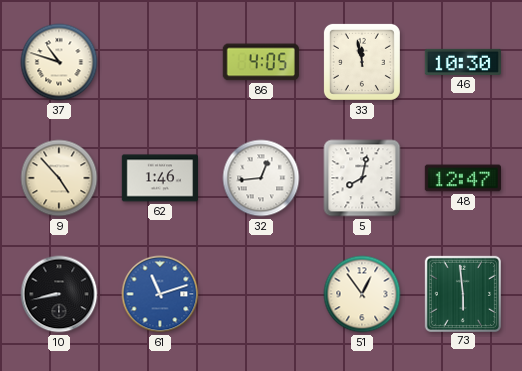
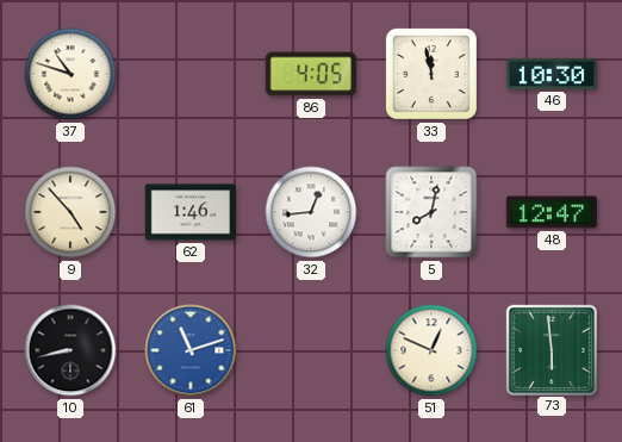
51: 12:54 -> 12:49
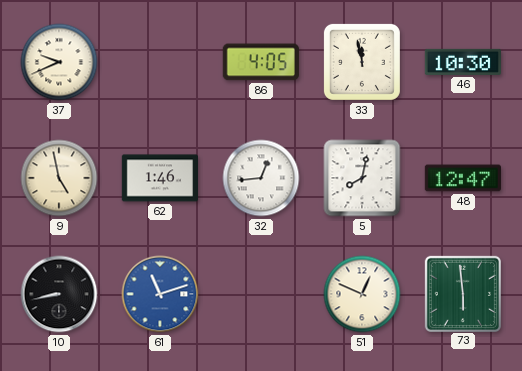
37: 10:48 -> 9:41
9: 4:53 -> 4:58
